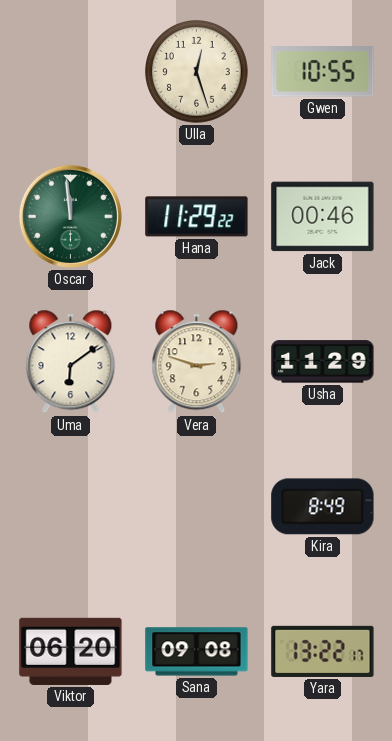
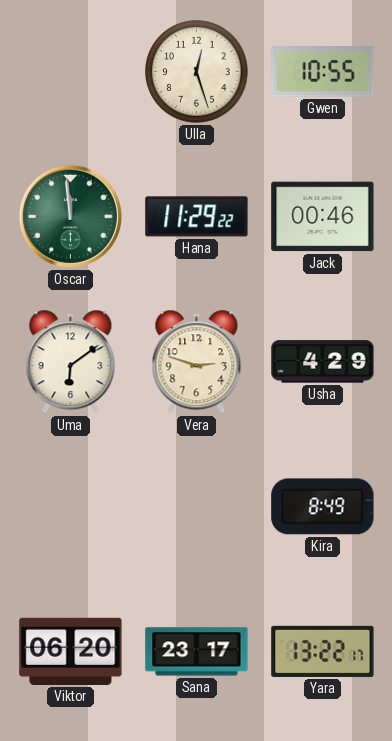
Usha: 11:29 -> 4:29
Sana: 09:08 -> 23:17
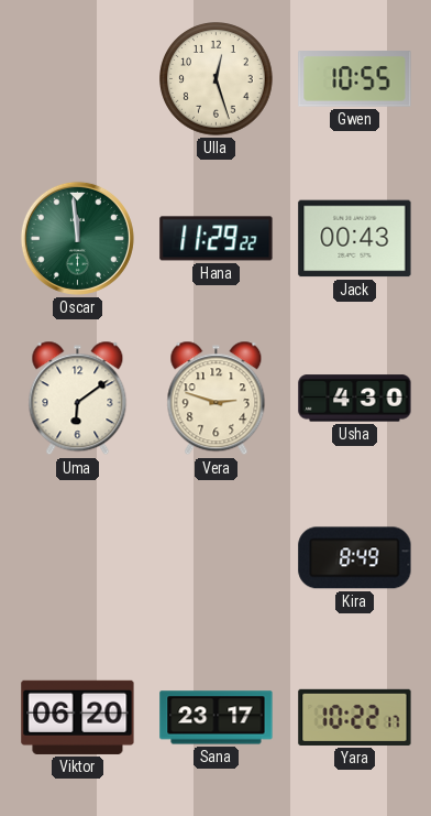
Jack: 00:46 -> 00:43
Usha: 4:29 -> 4:30
Yara: 13:22 -> 10:22
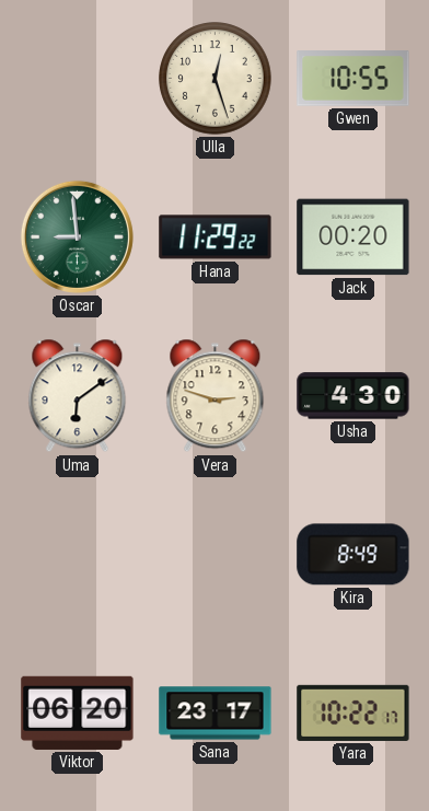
Oscar: 11:59 -> 8:59
Jack: 00:43 -> 00:20
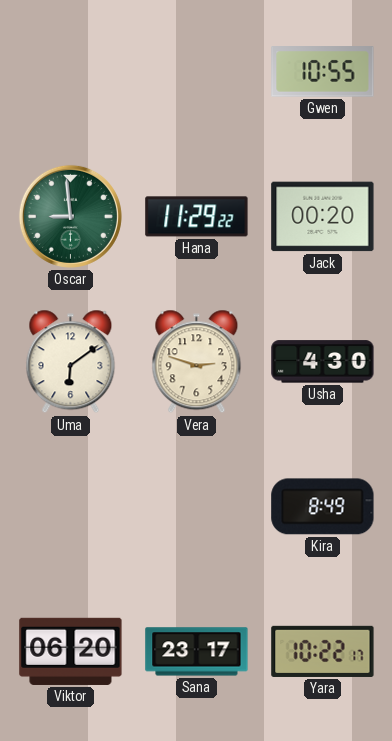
Ulla: 12:27 -> none
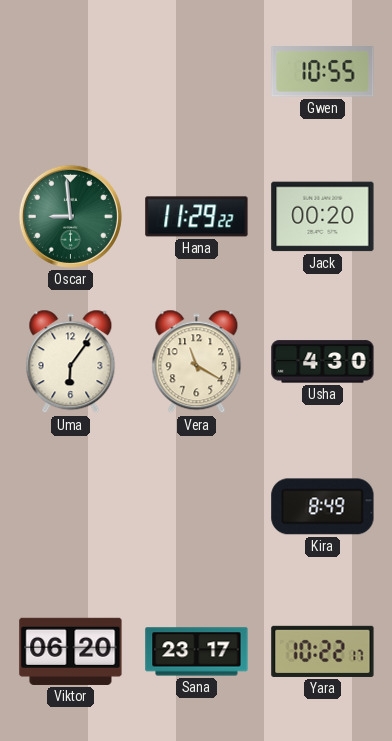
Uma: 6:09 -> 6:06
Vera: 2:48 -> 11:20
